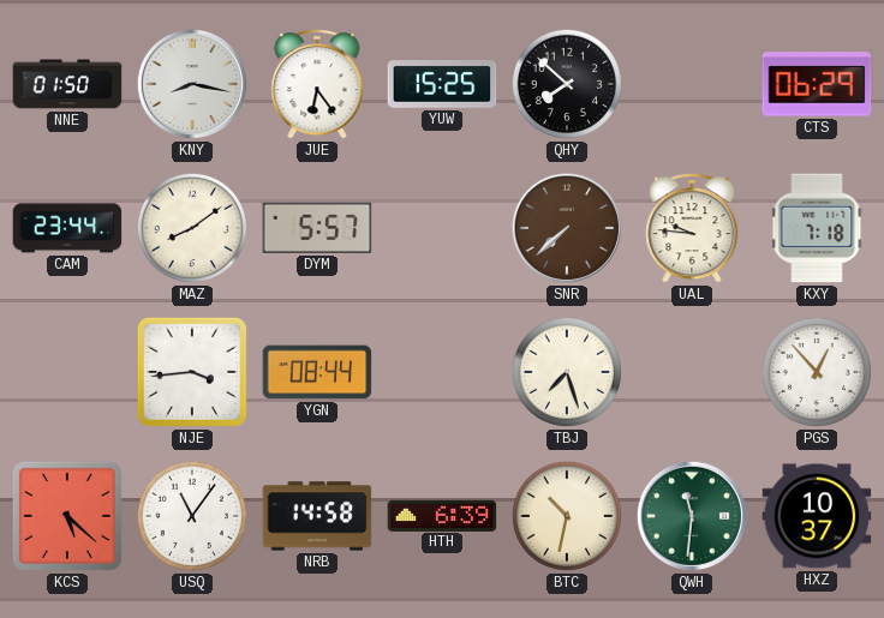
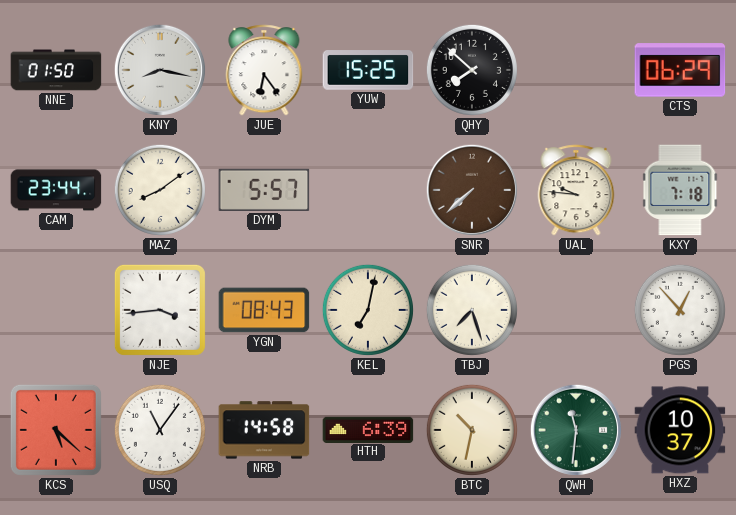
YGN: 08:44 -> 08:43
KEL: none -> 7:02
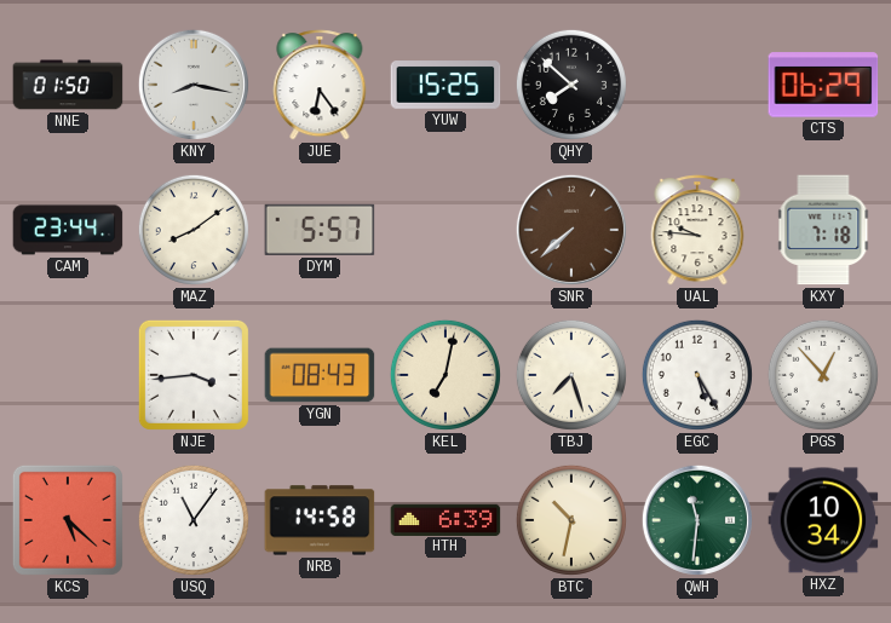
EGC: none -> 5:25
HXZ: 10:37 -> 10:34
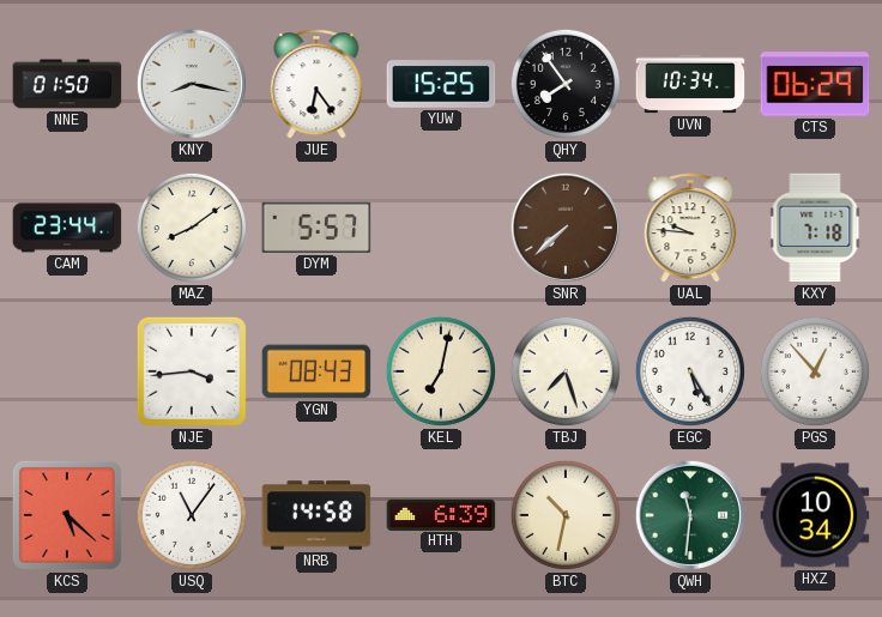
QHY: 7:52 -> 7:54
UVN: none -> 10:34
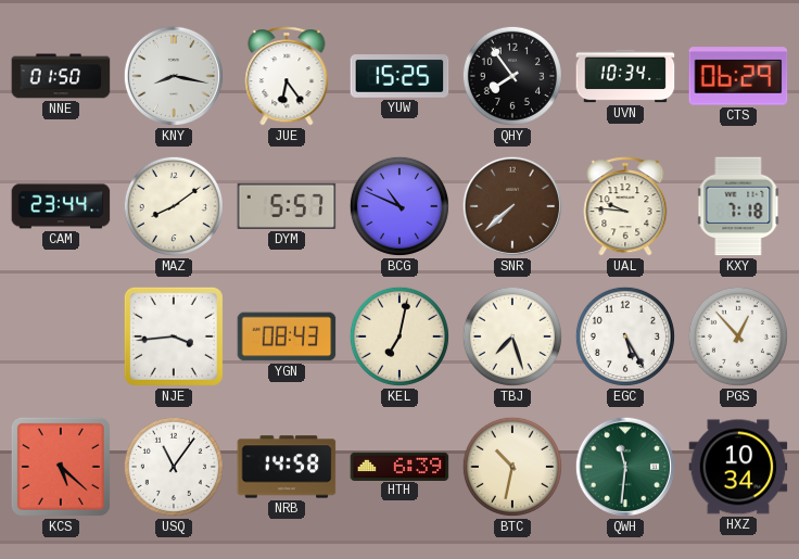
BCG: none -> 10:49
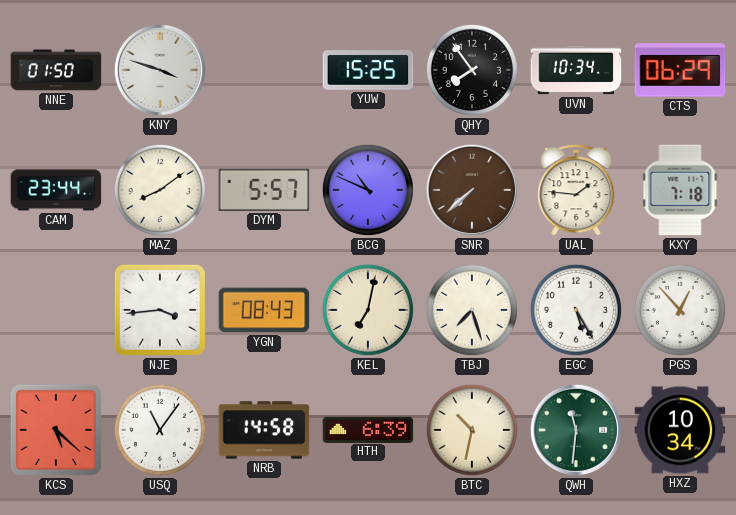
KNY: 8:17 -> 3:48
JUE: 6:24 -> none
UAL: 9:46 -> 1:46
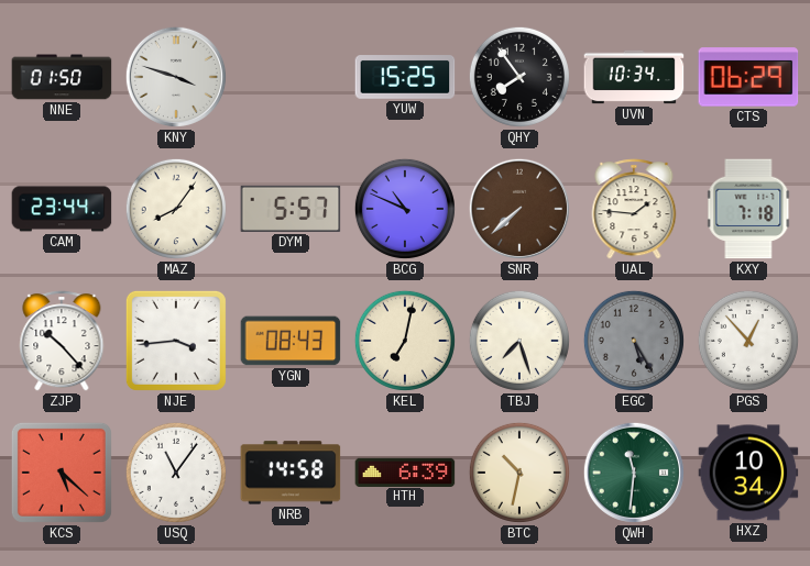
MAZ: 8:09 -> 8:06
ZJP: none -> 10:23
EGC dial: white -> grey
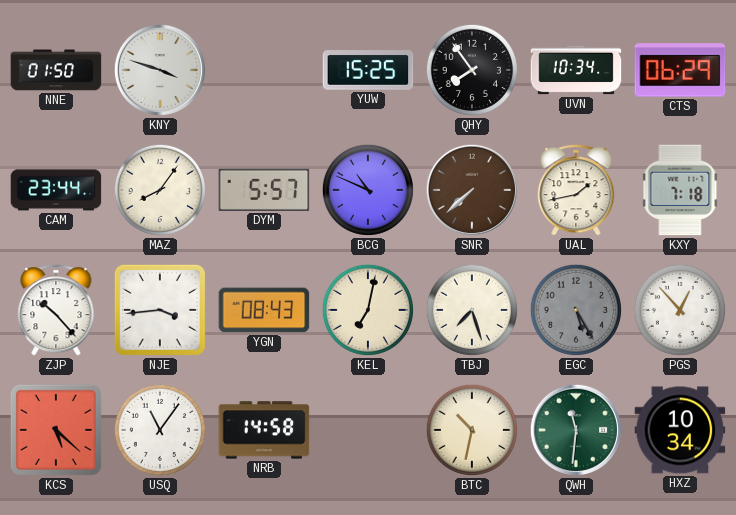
UAL: 1:46 -> 1:43
HTH: 6:39 -> none
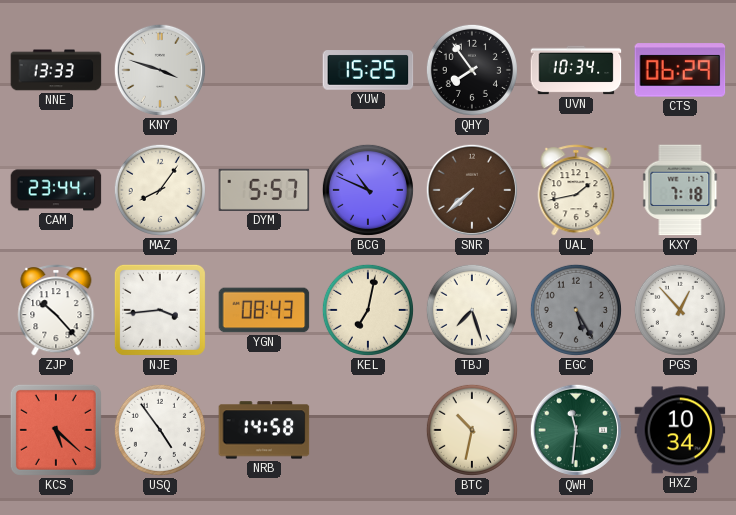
NNE: 01:50 -> 13:33
USQ: 11:06 -> 4:54
